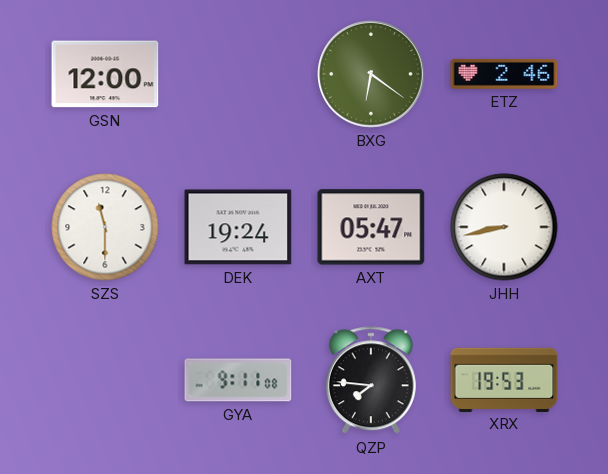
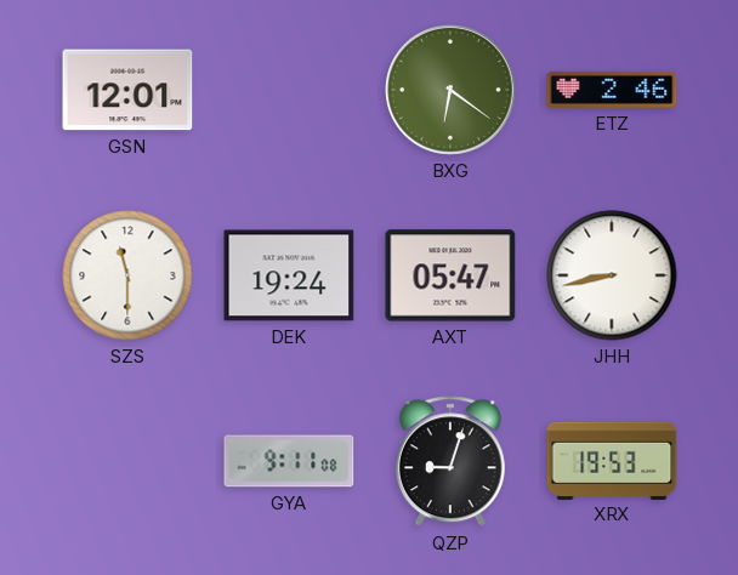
GSN: 12:00 -> 12:01
QZP: 7:46 -> 9:03
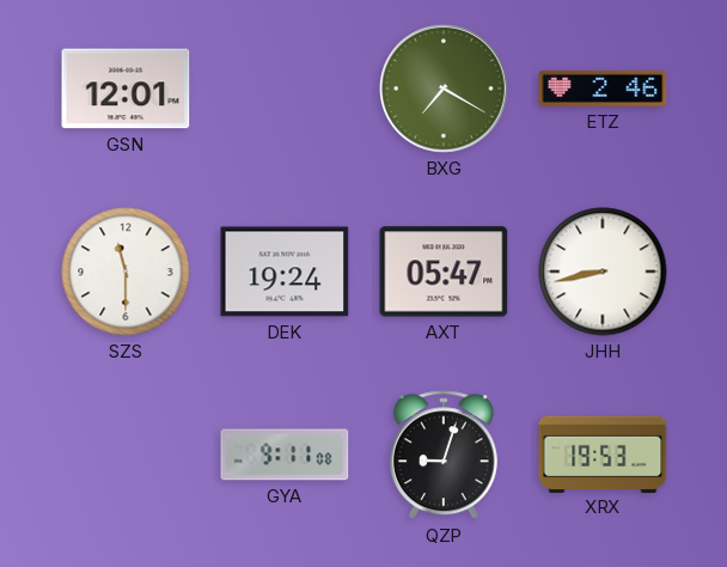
BXG: 6:21 -> 7:20
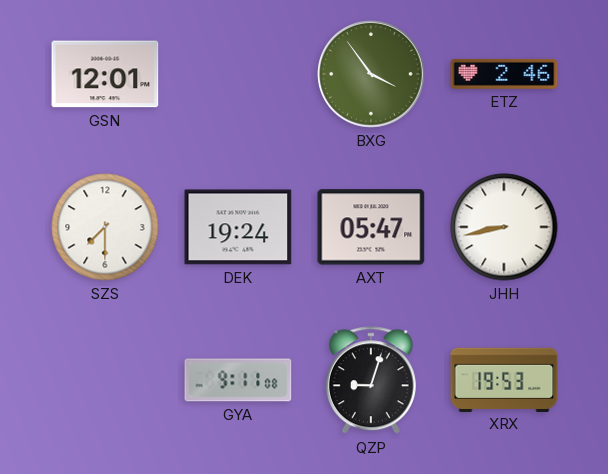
BXG: 7:20 -> 3:54
SZS: 11:30 -> 7:30
